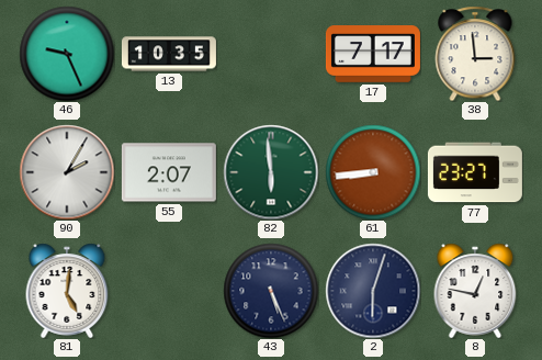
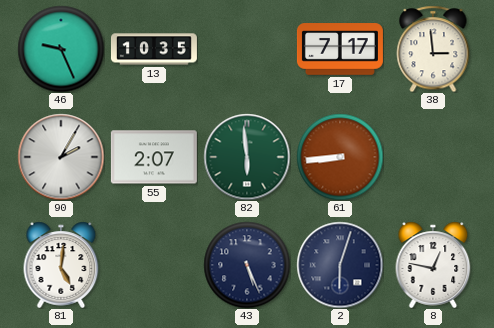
77: 23:27 -> none
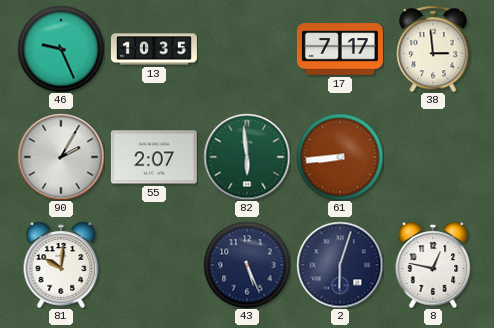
81: 5:01 -> 10:01
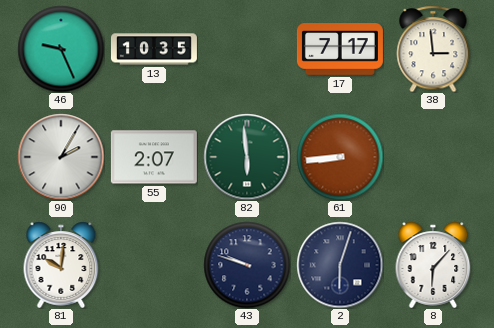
43: 5:26 -> 9:48
8: 12:47 -> 6:07
